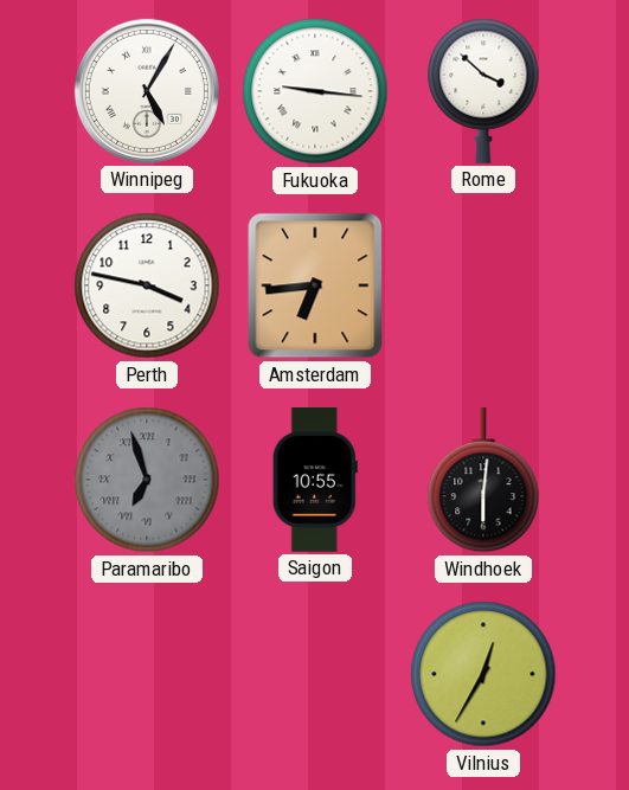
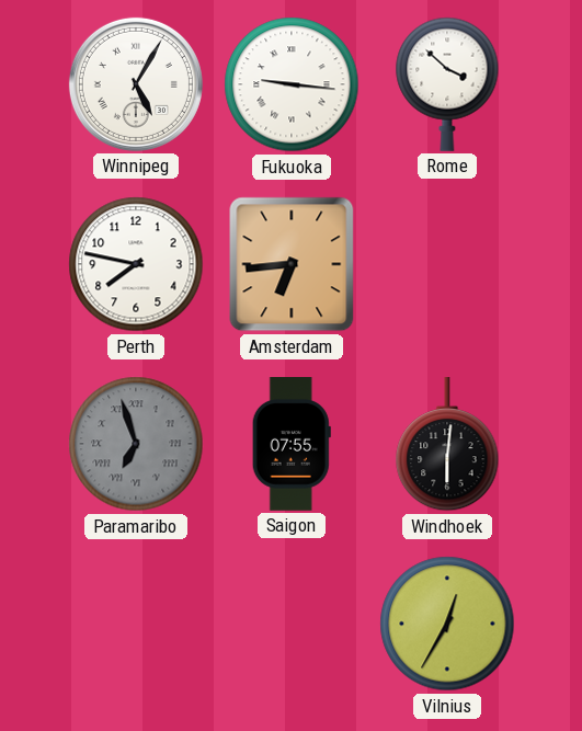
Perth: 3:47 -> 7:47
Saigon: 10:55 -> 07:55
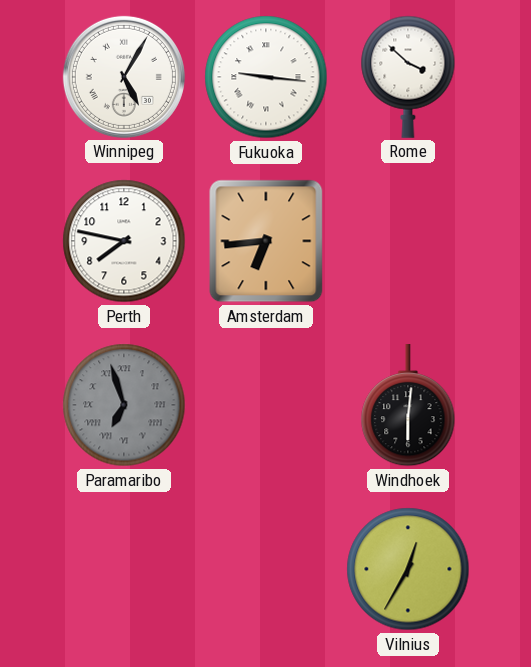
Saigon: 07:55 -> none
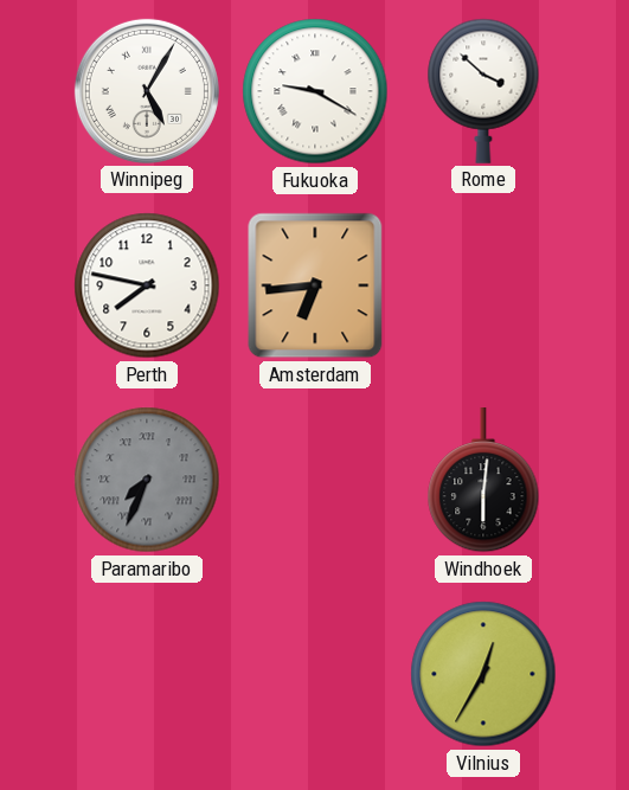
Fukuoka: 9:16 -> 9:20
Paramaribo: 6:57 -> 7:34
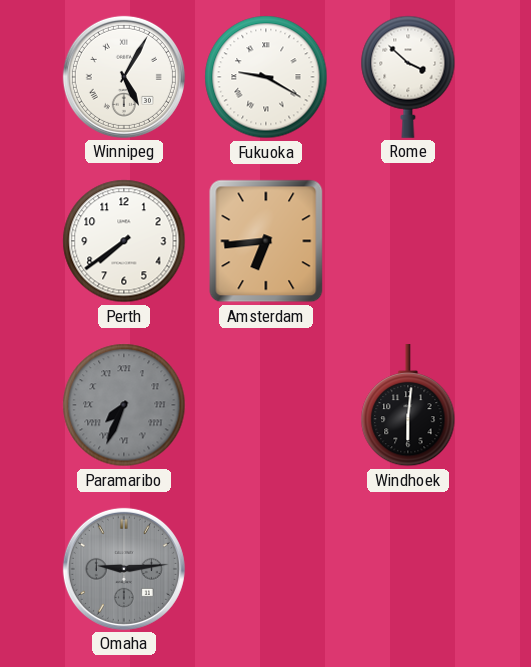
Perth: 7:47 -> 7:39
Omaha: none -> 9:14
Vilnius: 12:35 -> none
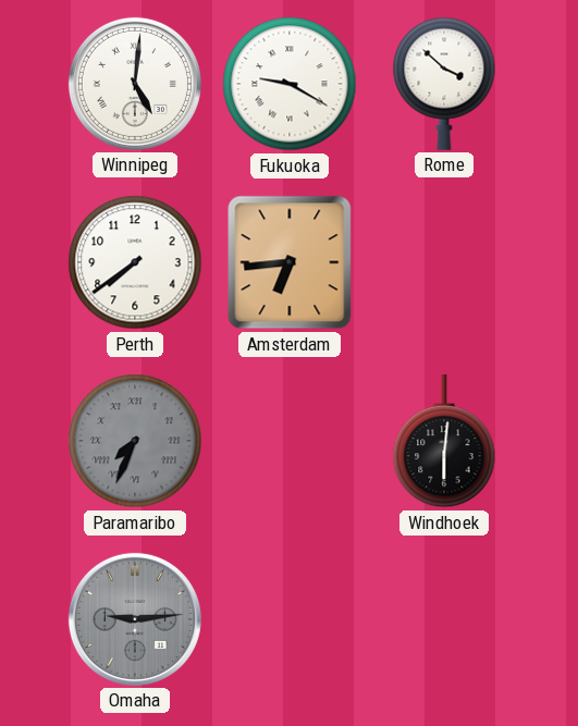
Winnipeg: 5:05 -> 5:01
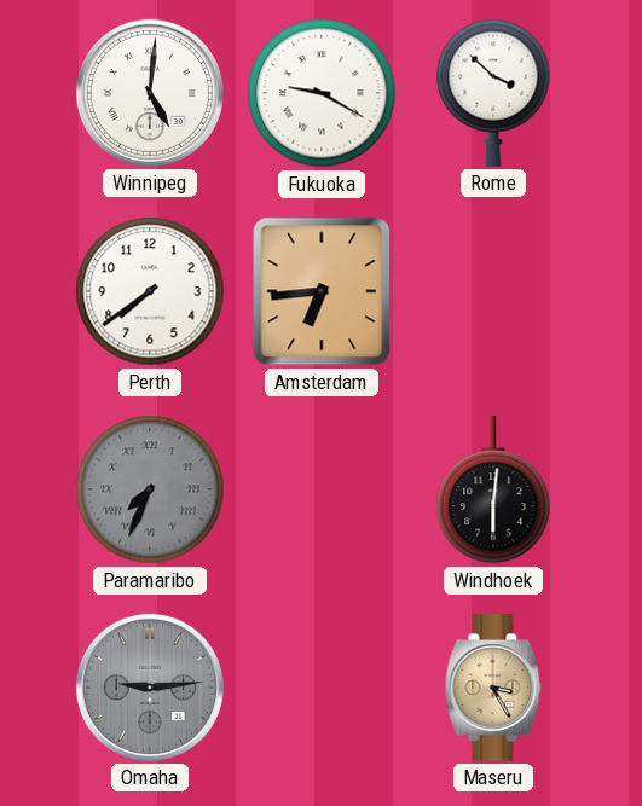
Maseru: none -> 3:25
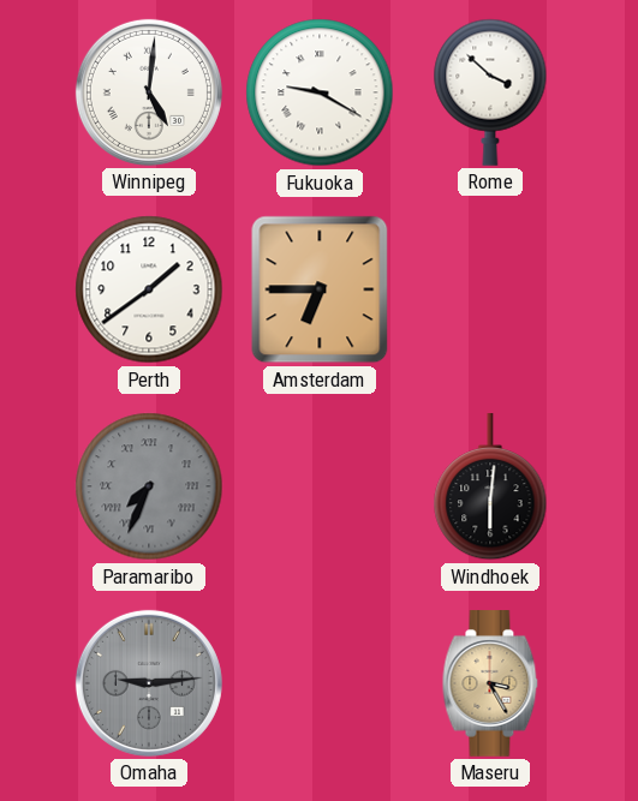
Perth: 7:39 -> 1:39
Amsterdam: 6:44 -> 6:45
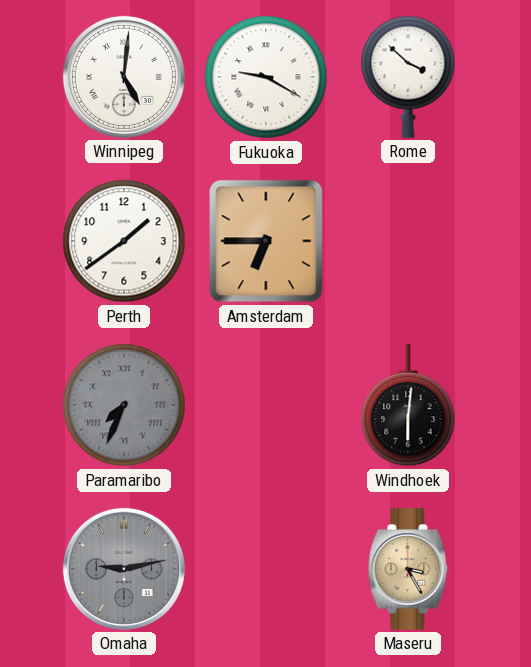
Omaha: 9:14 -> 9:13
